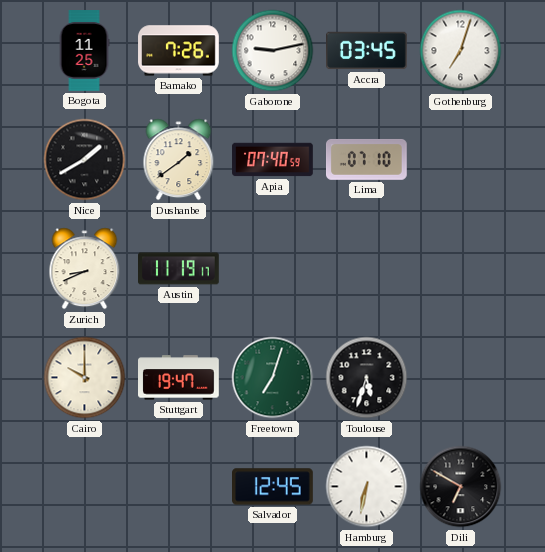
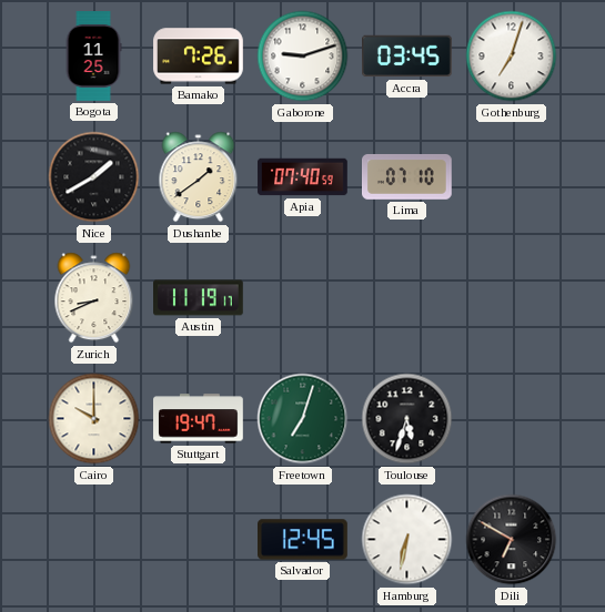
Gaborone: 9:13 -> 9:12
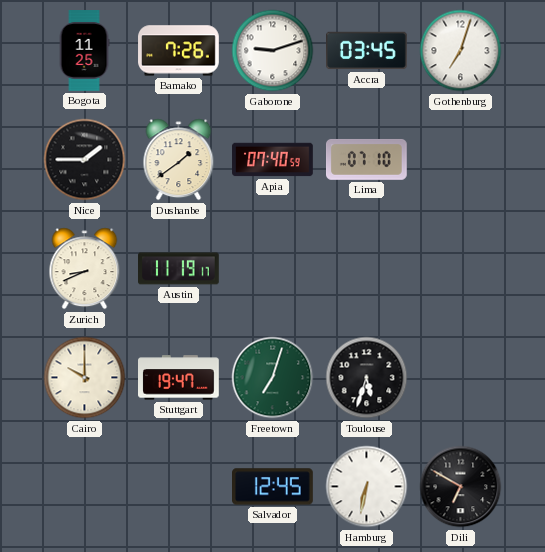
Nice: 1:40 -> 1:45
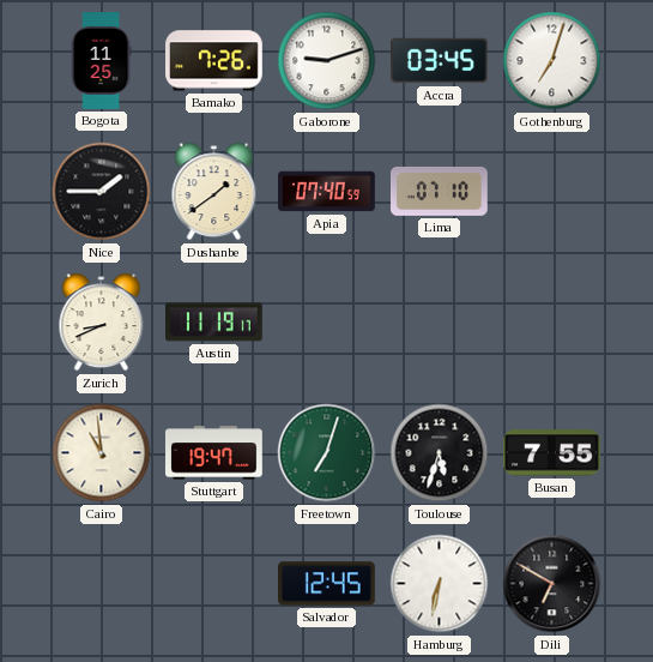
Cairo: 10:00 -> 10:59
Busan: none -> 7:55
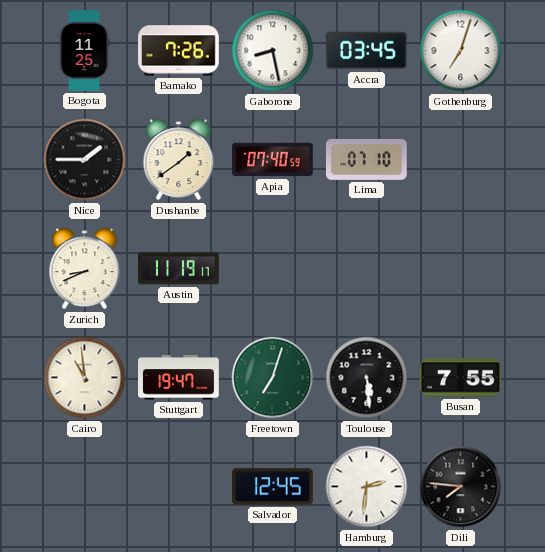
Gaborone: 9:12 -> 8:28
Toulouse: 5:33 -> 5:29
Hamburg: 6:32 -> 2:31
Dili: 6:50 -> 7:46
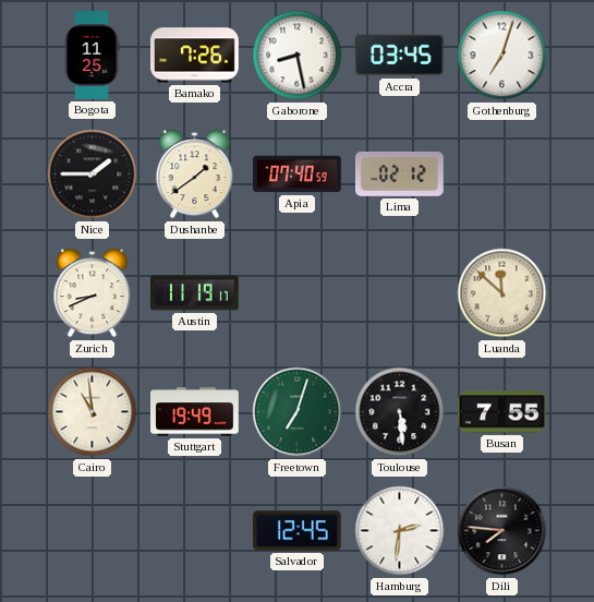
Lima: 07:10 -> 02:12
Luanda: none -> 11:52
Stuttgart: 19:47 -> 19:49
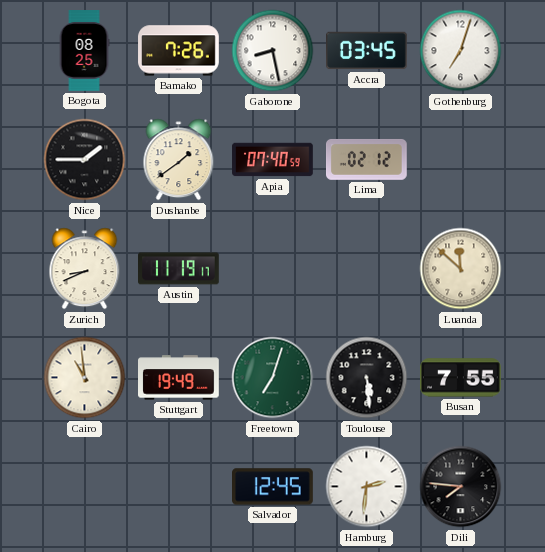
Bogota: 11:25 -> 08:25
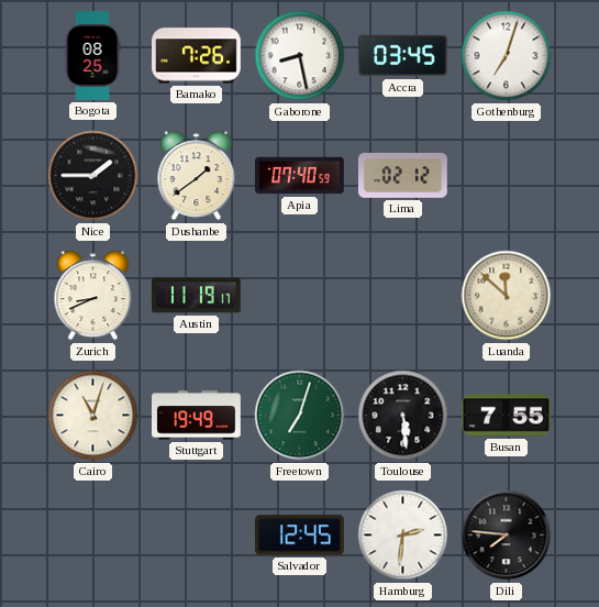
Cairo: 10:59 -> 11:03
